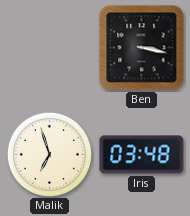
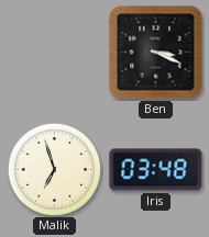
Ben: 3:17 -> 3:19
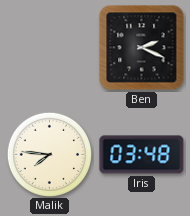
Ben: 3:19 -> 2:19
Malik: 6:57 -> 7:46
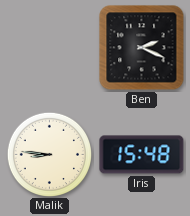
Malik: 7:46 -> 8:46
Iris: 03:48 -> 15:48
